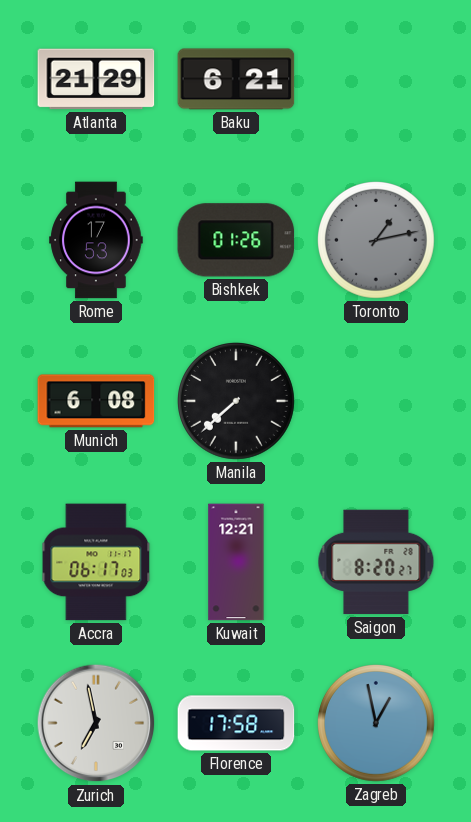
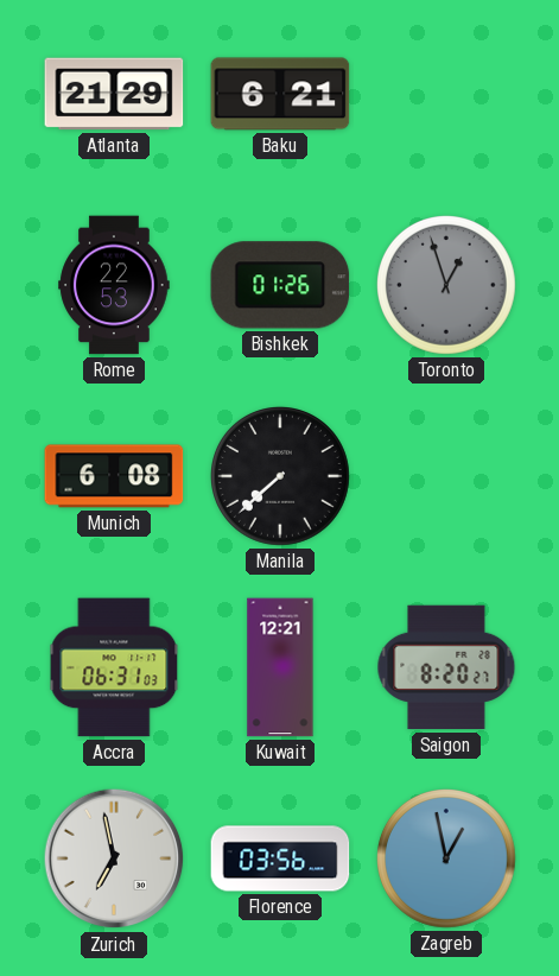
Rome: 17:53 -> 22:53
Toronto: 1:13 -> 12:57
Accra: 06:17 -> 06:31
Florence: 17:58 -> 03:56
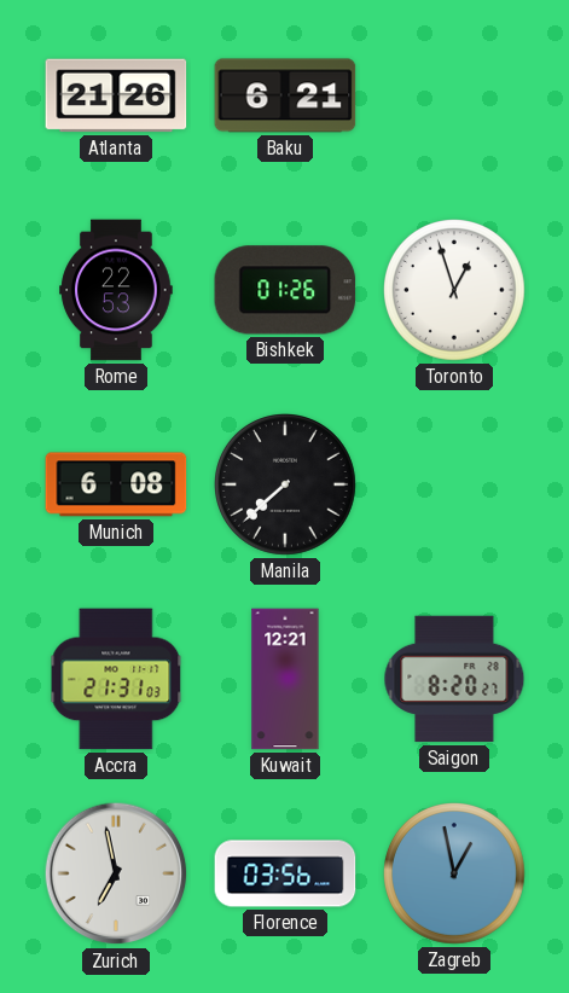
Atlanta: 21:29 -> 21:26
Toronto dial: grey -> white
Accra: 06:31 -> 21:31
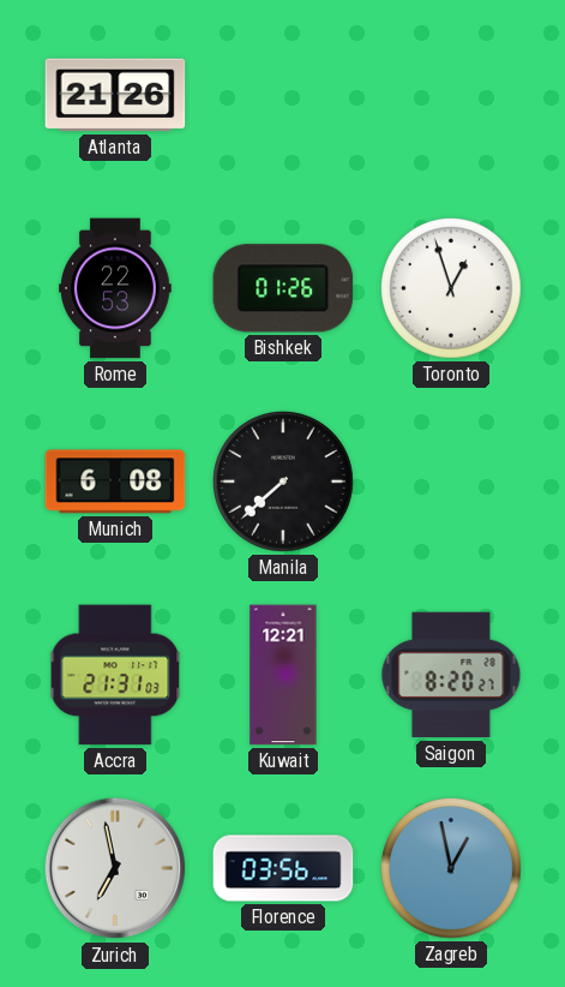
Baku: 6:21 -> none
